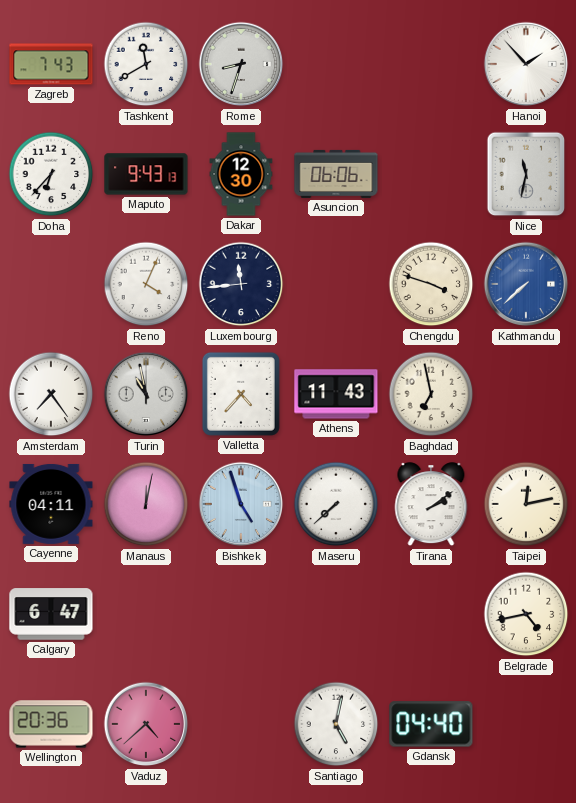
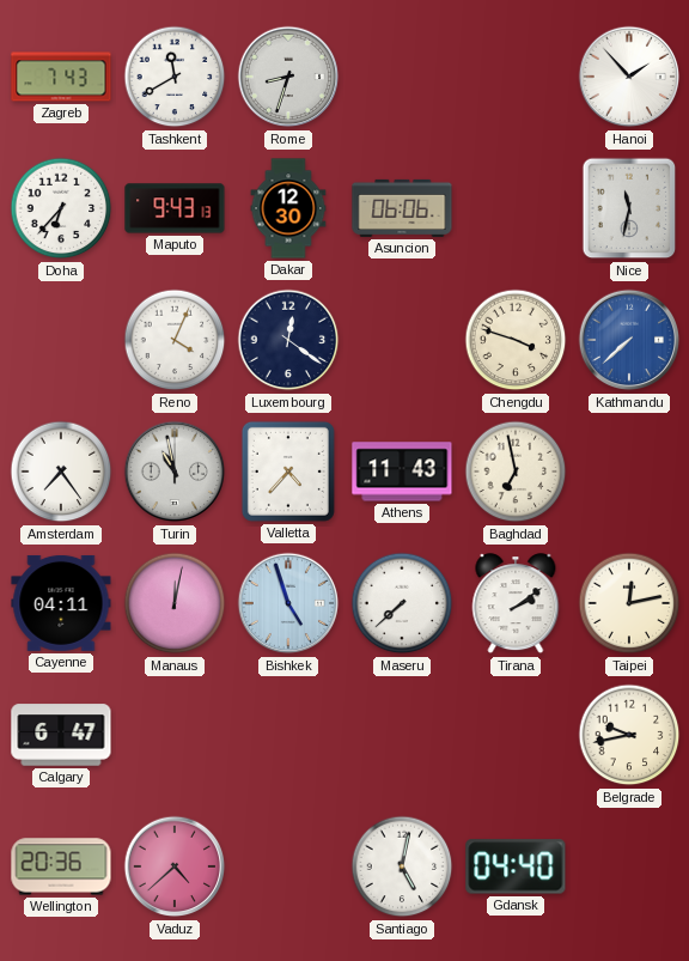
Luxembourg: 11:44 -> 12:21
Belgrade: 4:43 -> 9:43
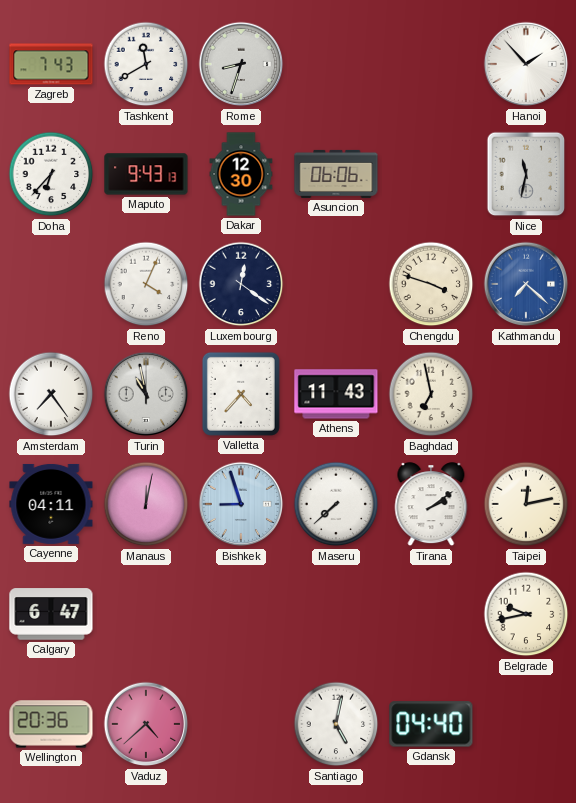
Kathmandu: 7:38 -> 7:22
Bishkek: 4:57 -> 8:57
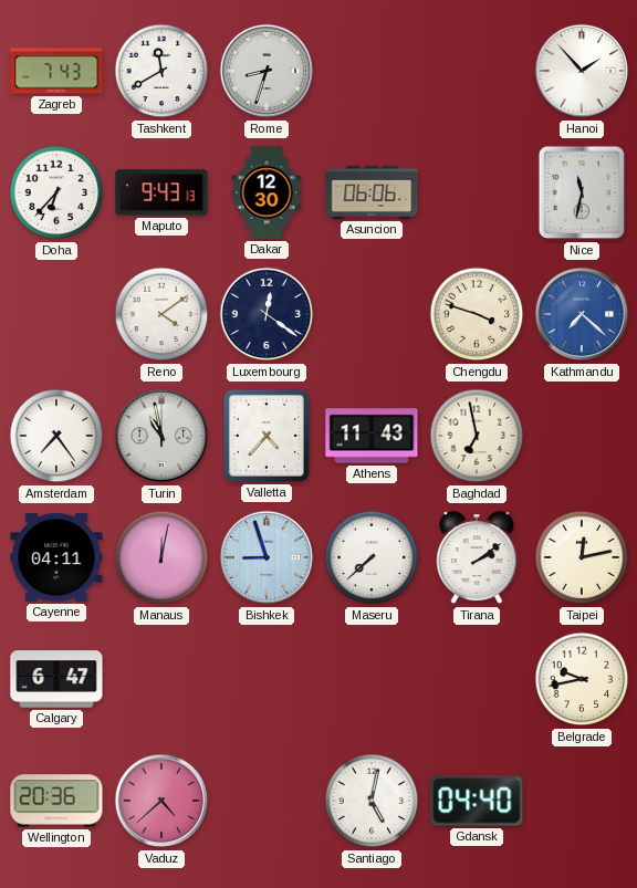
Reno: 4:04 -> 4:09
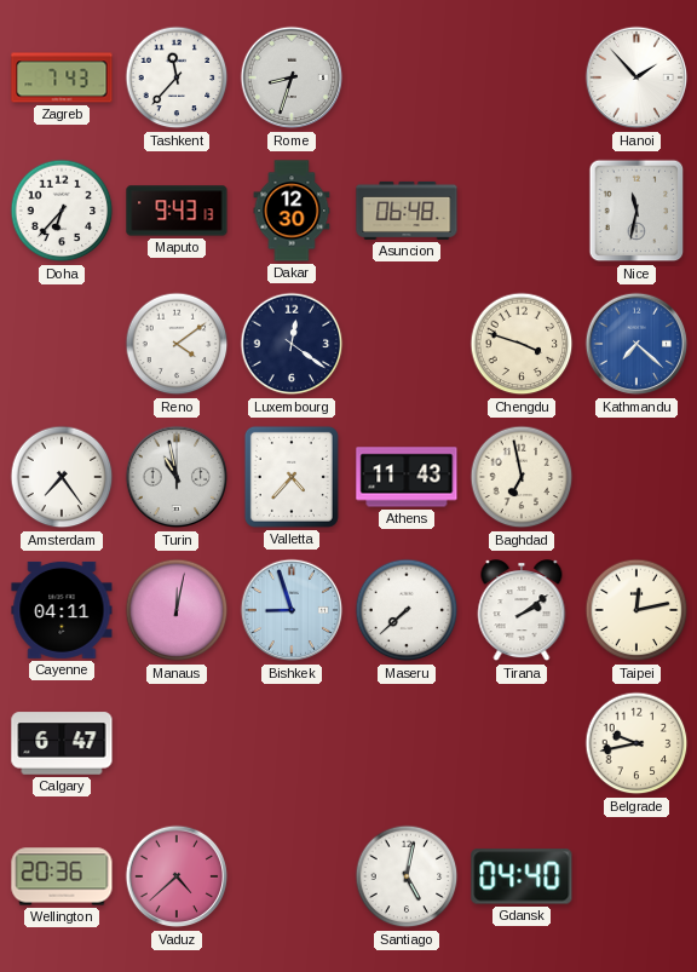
Tashkent: 11:40 -> 11:37
Asuncion: 06:06 -> 06:48
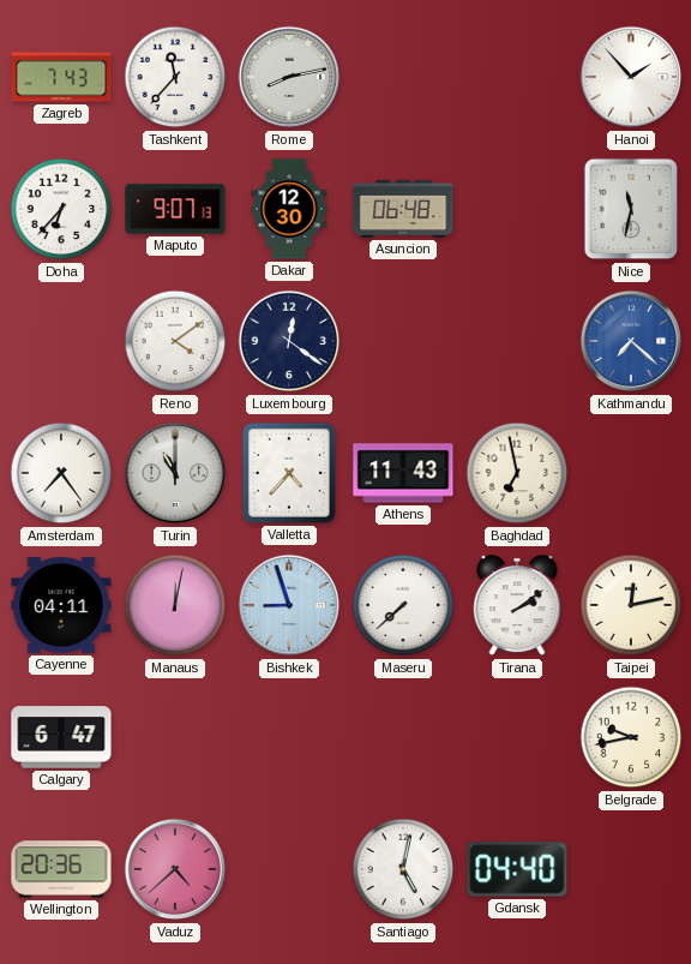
Rome: 8:33 -> 8:13
Maputo: 9:43 -> 9:07
Chengdu: 3:48 -> none
Turin: 10:58 -> 11:00
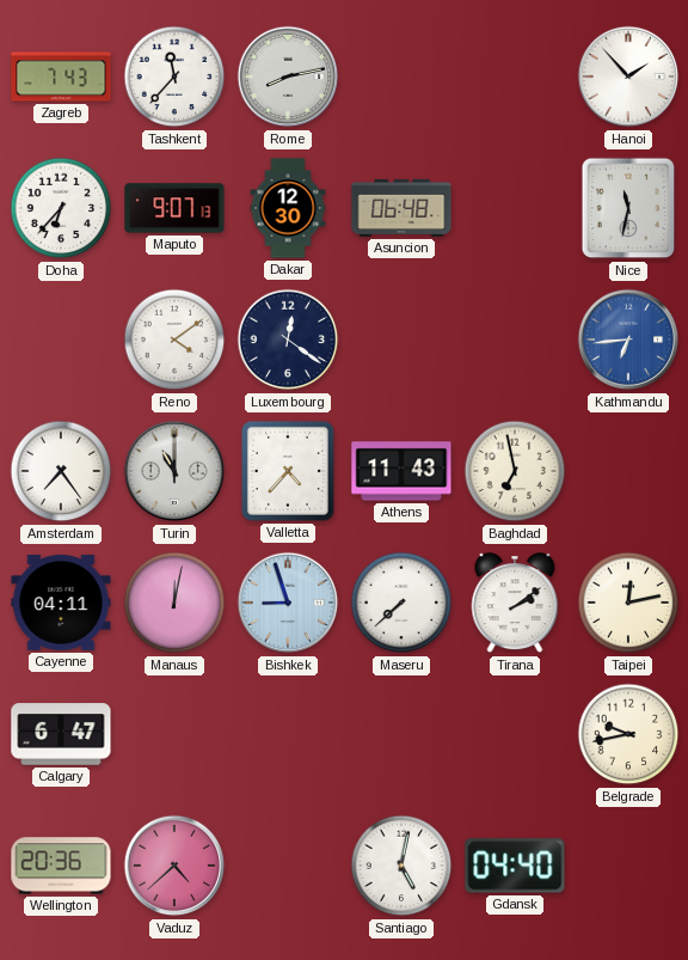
Kathmandu: 7:22 -> 6:44
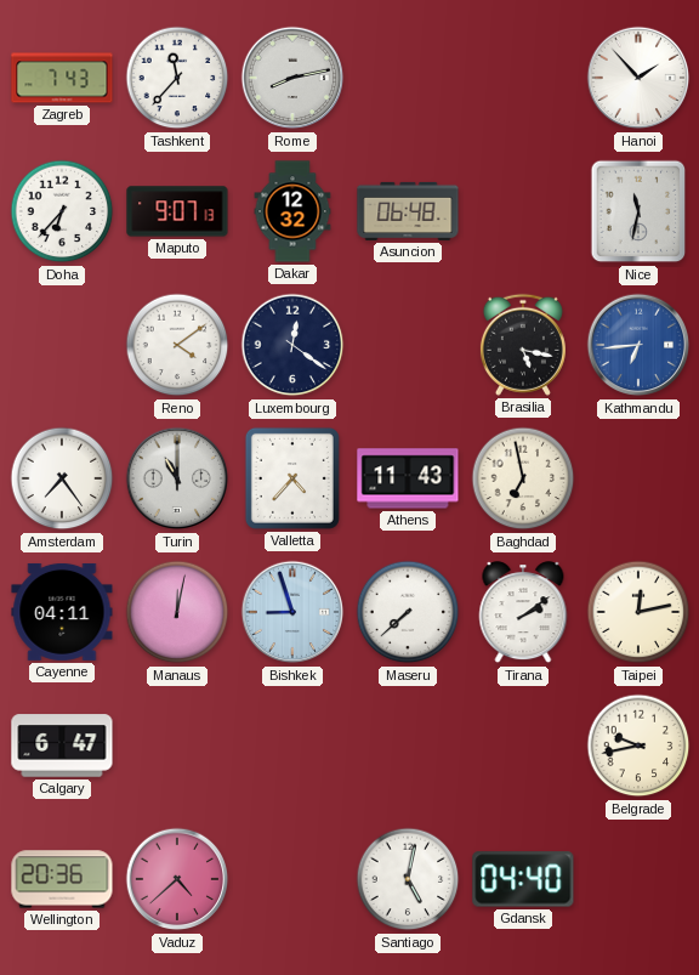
Dakar: 12:30 -> 12:32
Brasilia: none -> 5:17
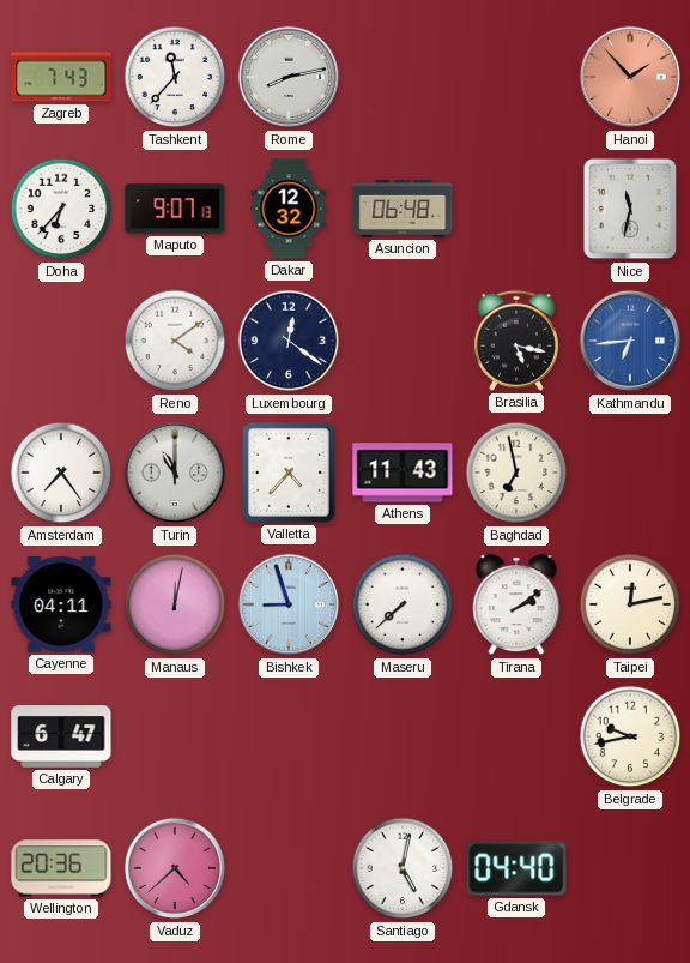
Hanoi dial: white -> salmon
